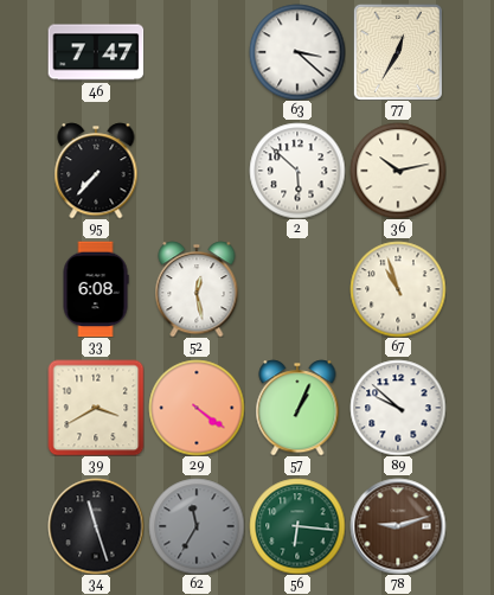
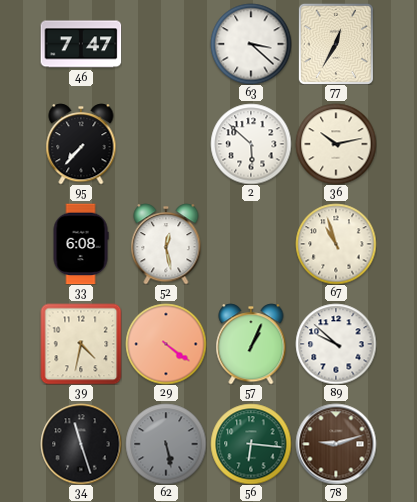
39: 3:40 -> 4:32
62: 11:35 -> 5:28
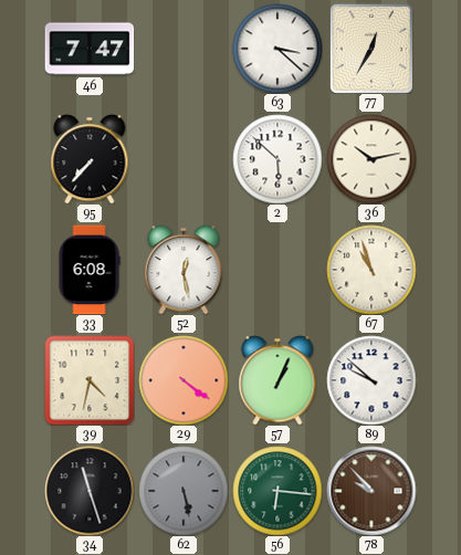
78: 9:12 -> 9:53
